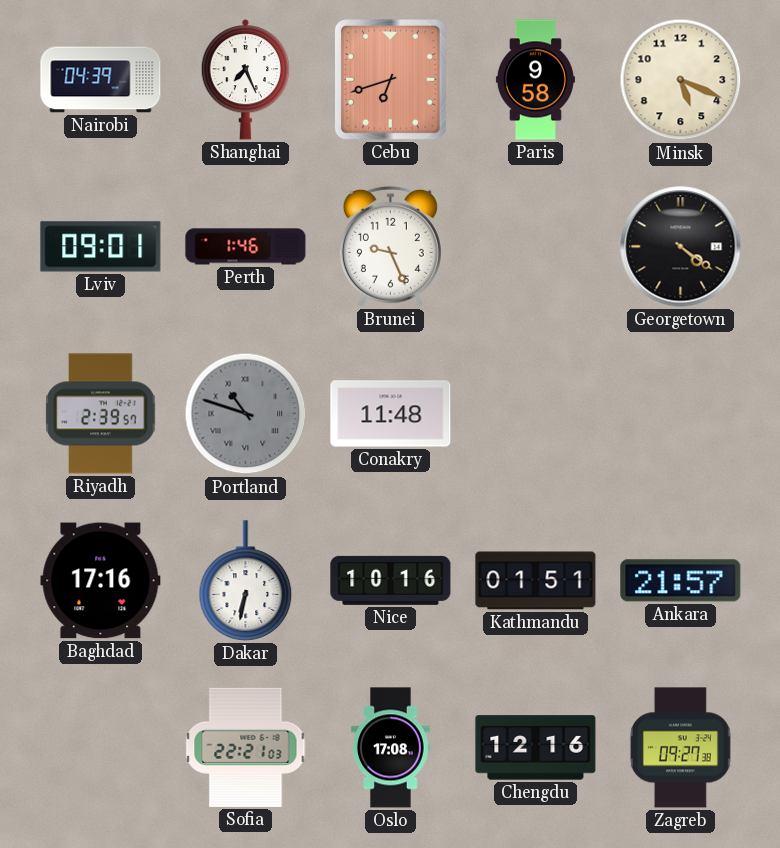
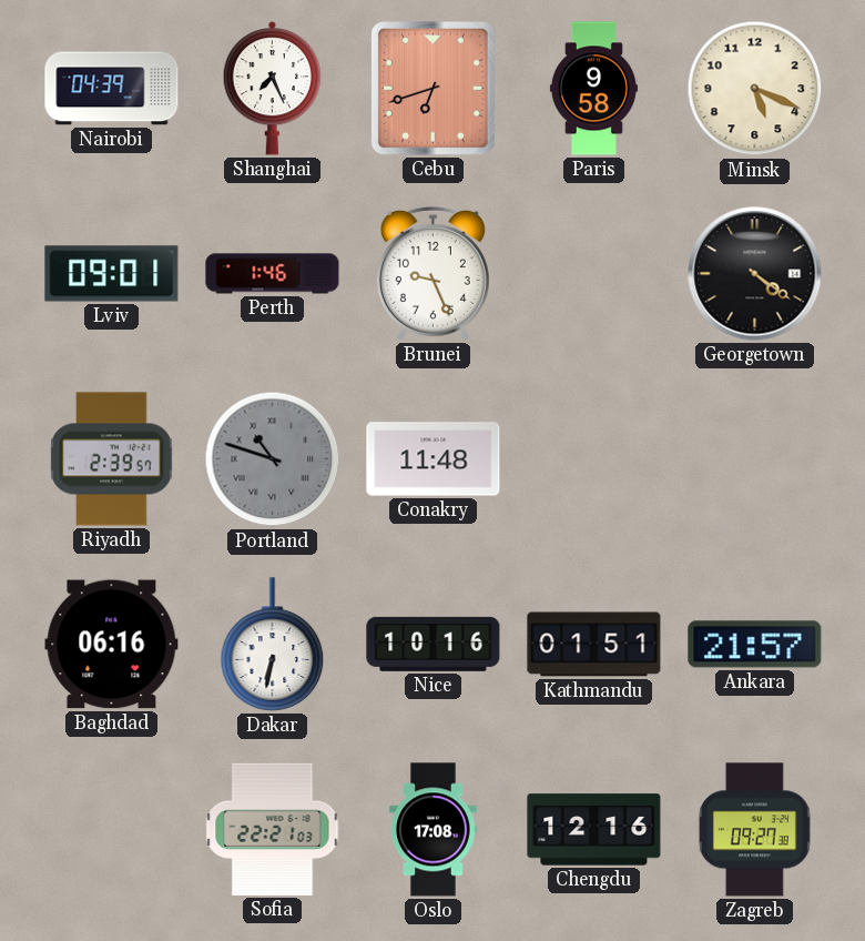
Baghdad: 17:16 -> 06:16
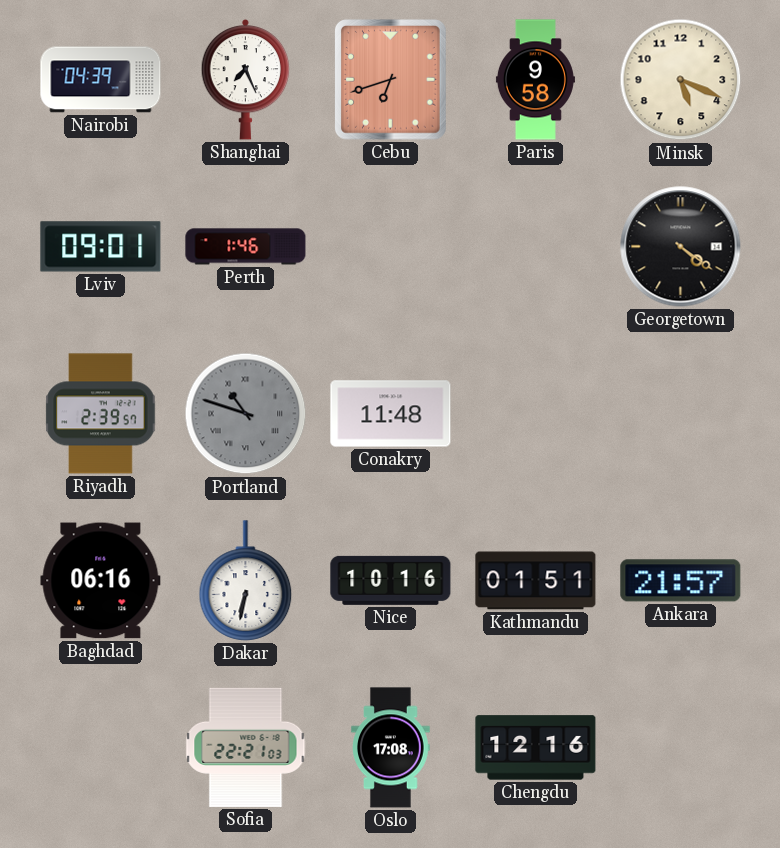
Brunei: 9:26 -> none
Zagreb: 09:27 -> none
